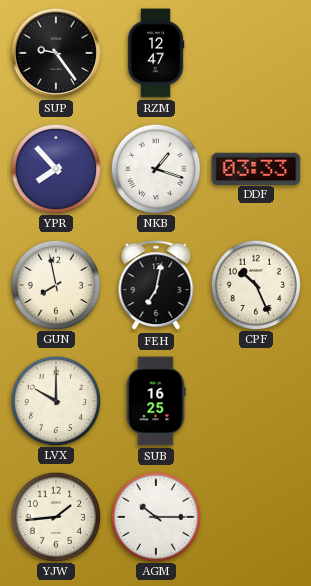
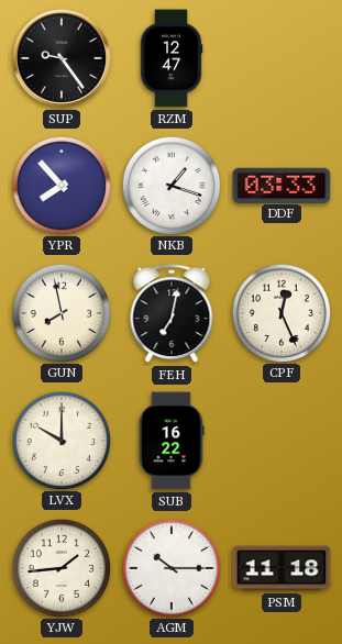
CPF: 10:26 -> 12:26
SUB: 16:25 -> 16:22
PSM: none -> 11:18
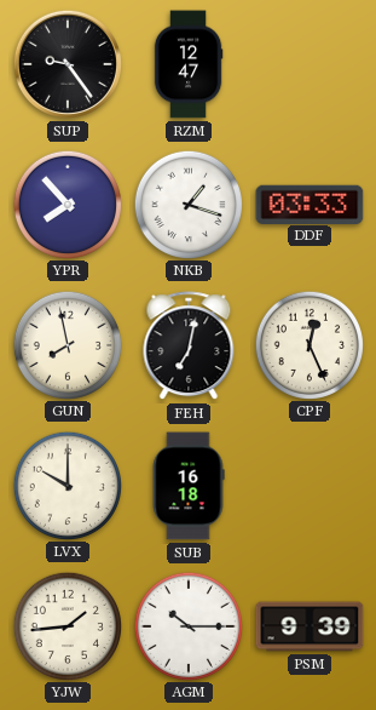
SUB: 16:22 -> 16:18
PSM: 11:18 -> 9:39
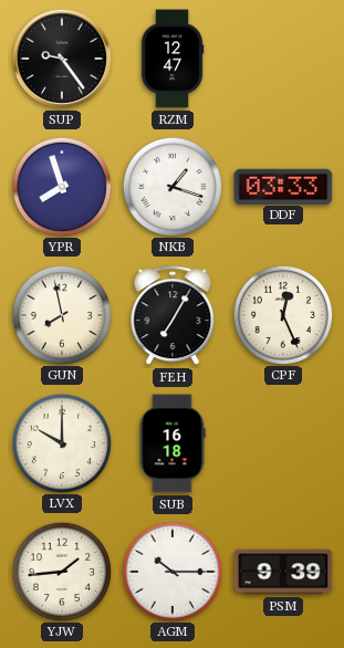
YPR: 7:53 -> 7:57
FEH: 7:02 -> 7:05
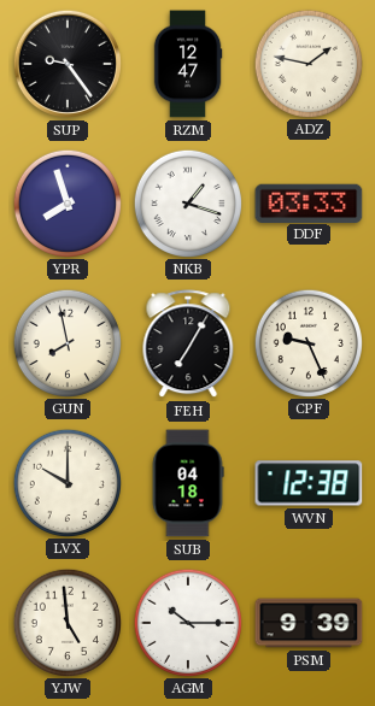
ADZ: none -> 1:47
CPF: 12:26 -> 9:26
SUB: 16:18 -> 04:18
WVN: none -> 12:38
YJW: 1:44 -> 4:59
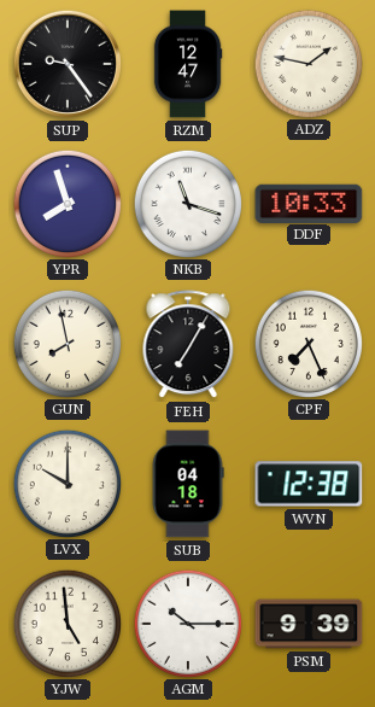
NKB: 1:18 -> 11:18
DDF: 03:33 -> 10:33
CPF: 9:26 -> 7:26
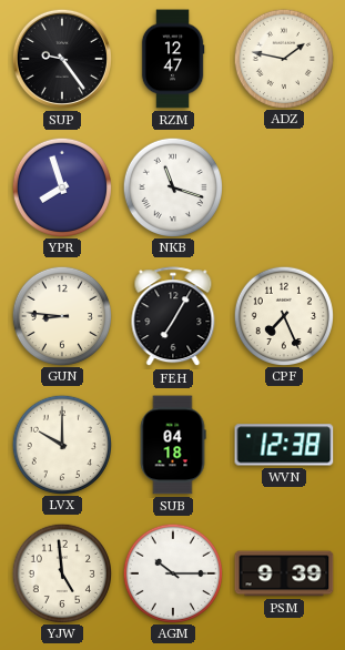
DDF: 10:33 -> none
GUN: 7:58 -> 8:46
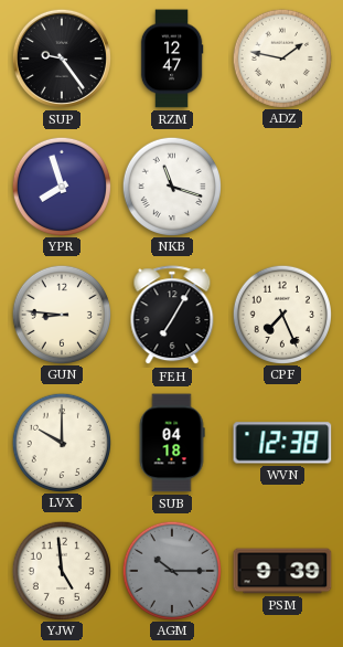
AGM dial: white -> grey
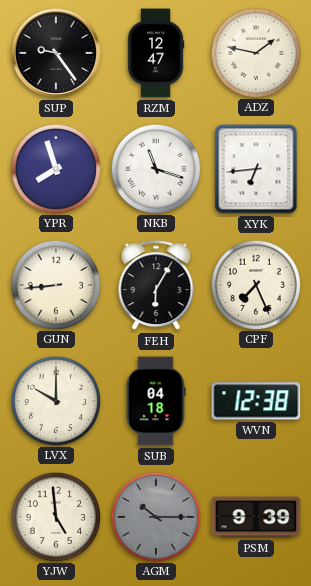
XYK: none -> 6:44
GUN: 8:46 -> 8:44
FEH: 7:05 -> 6:05
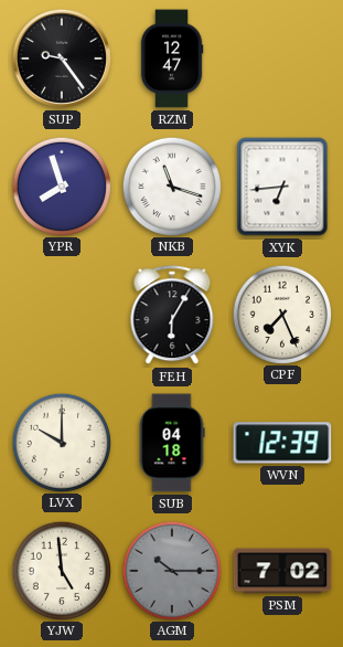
ADZ: 1:47 -> none
GUN: 8:44 -> none
WVN: 12:38 -> 12:39
PSM: 9:39 -> 7:02
